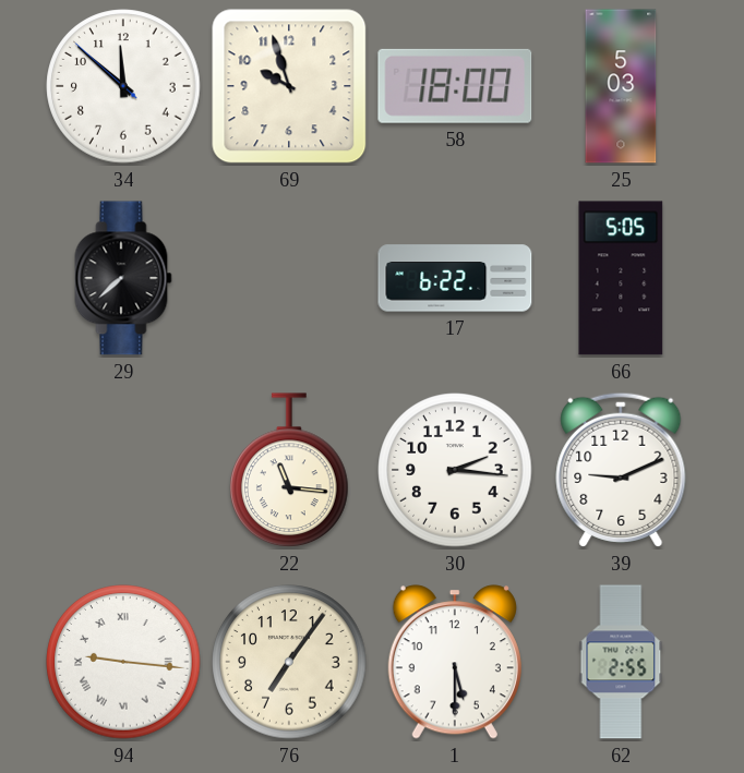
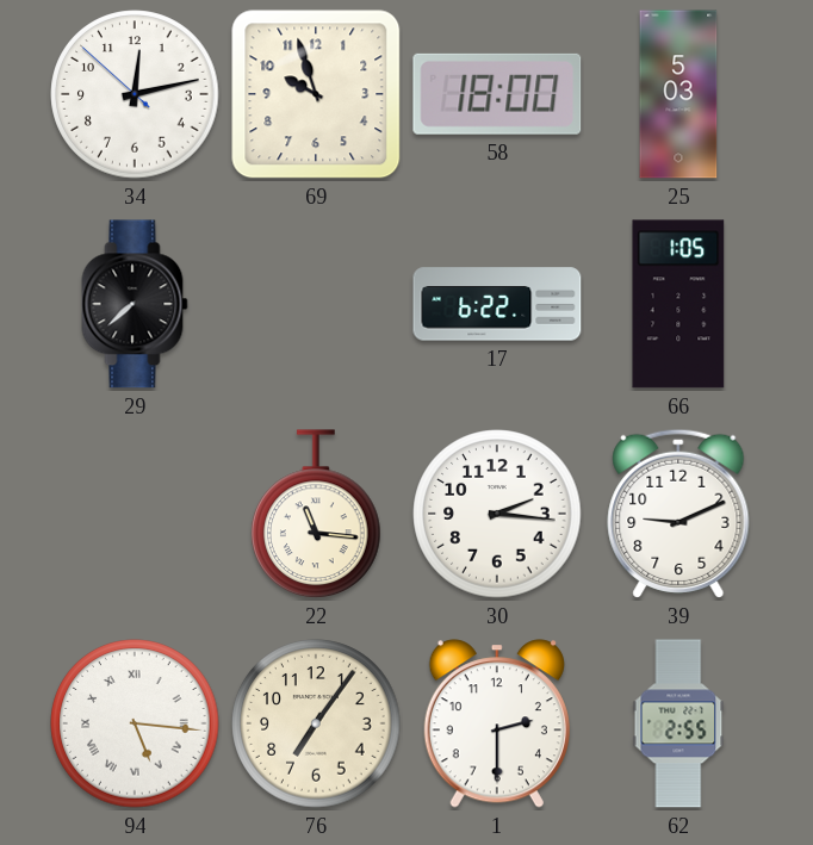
34: 11:51 -> 12:12
66: 5:05 -> 1:05
94: 9:16 -> 5:16
1: 5:30 -> 2:30
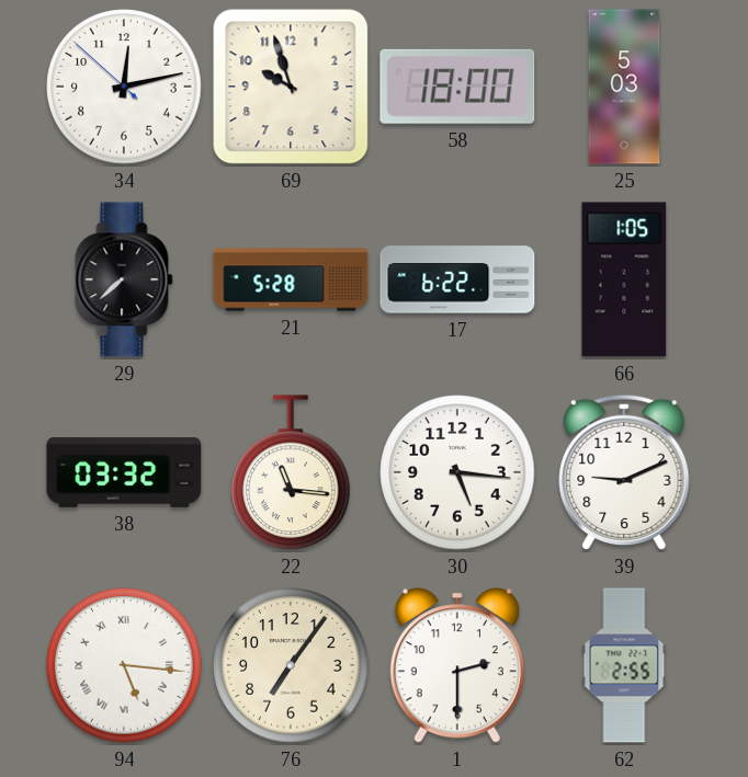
21: none -> 5:28
38: none -> 03:32
30: 2:16 -> 5:16
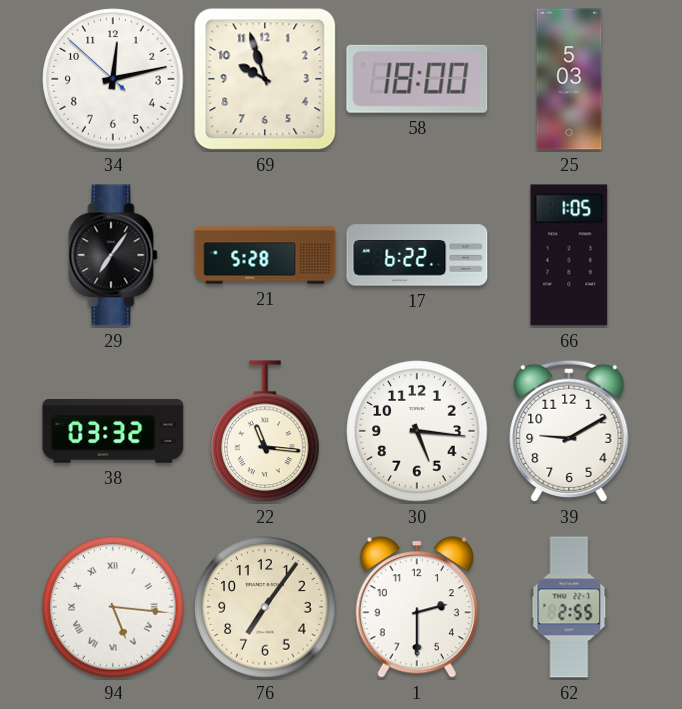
29: 7:38 -> 7:06
39: 9:11 -> 9:10
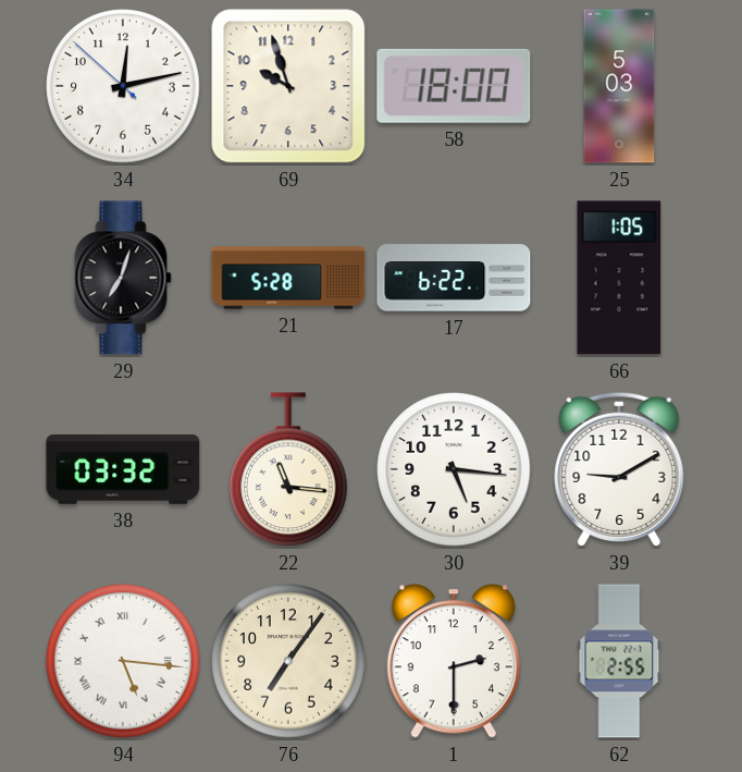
29: 7:06 -> 7:03
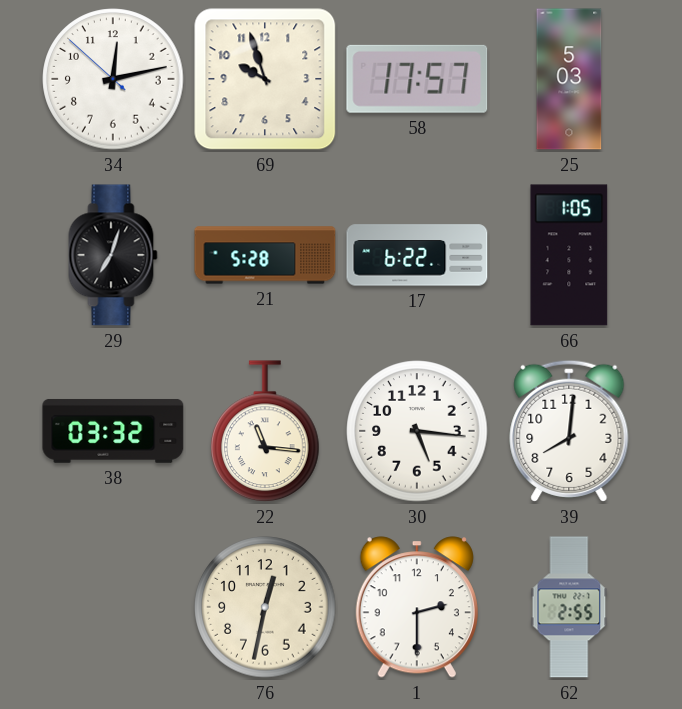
58: 18:00 -> 17:57
39: 9:10 -> 8:01
94: 5:16 -> none
76: 7:06 -> 12:32
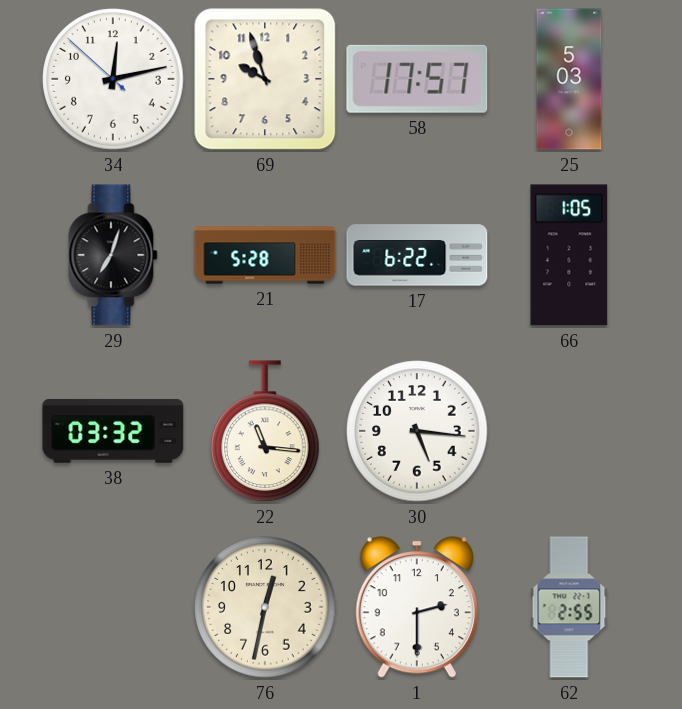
39: 8:01 -> none
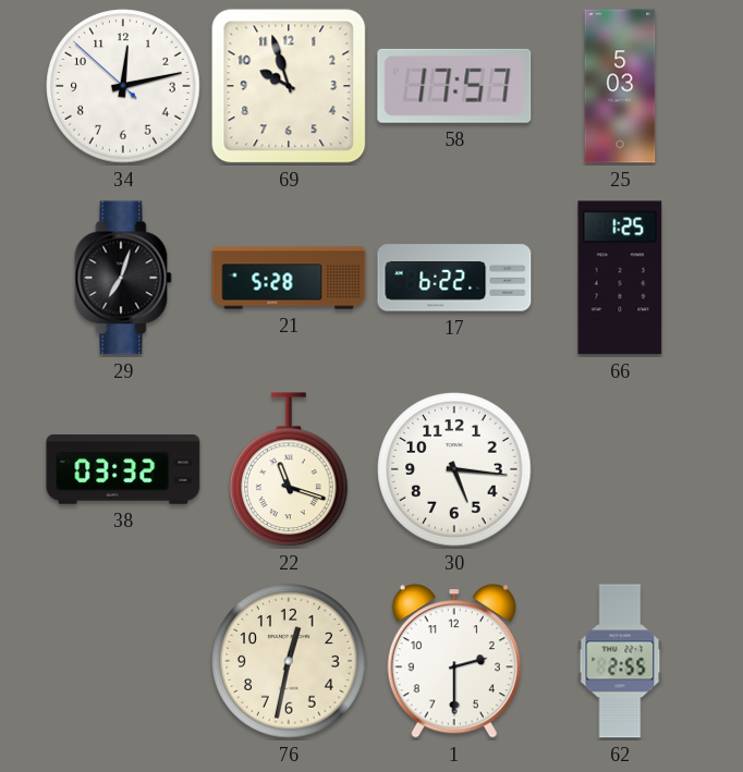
66: 1:05 -> 1:25
22: 11:16 -> 11:18
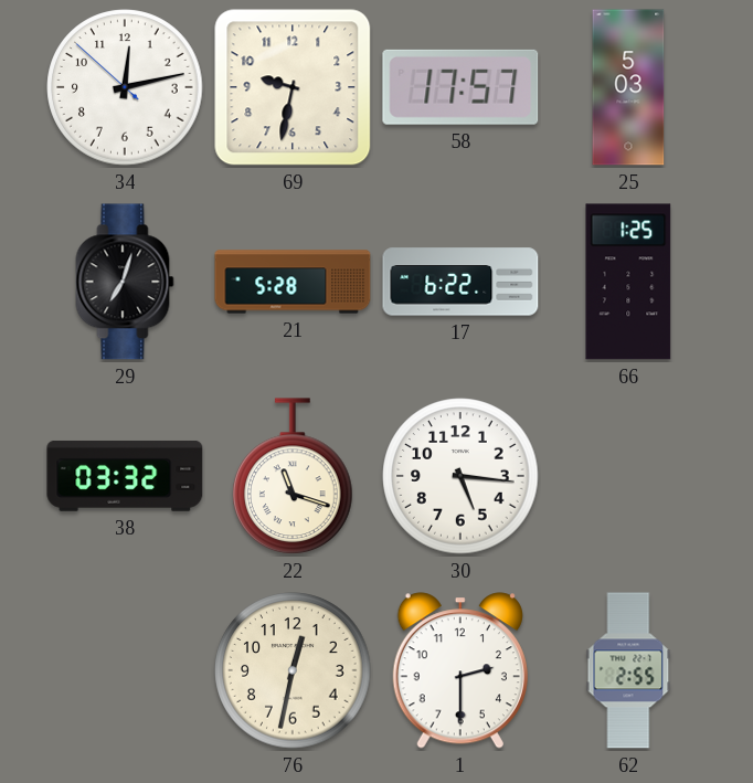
69: 9:57 -> 9:32
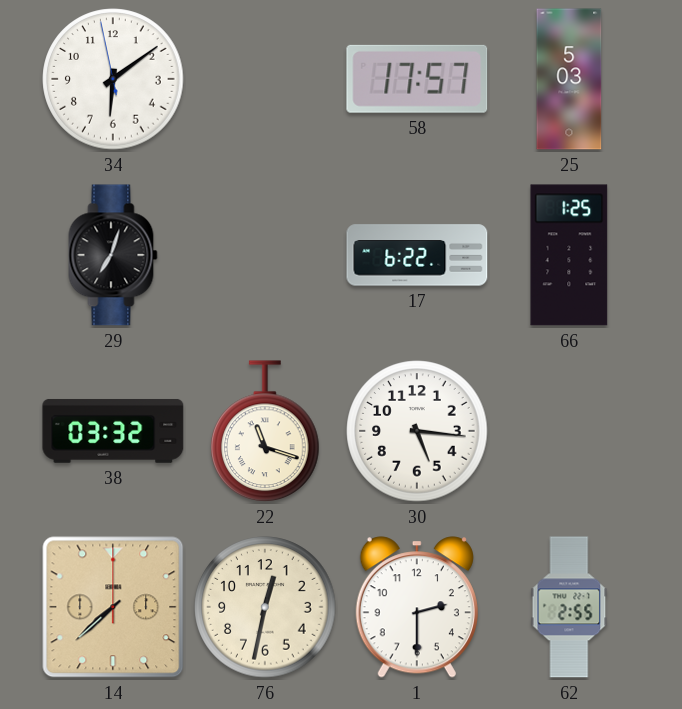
34: 12:12 -> 6:08
69: 9:32 -> none
21: 5:28 -> none
14: none -> 7:38
